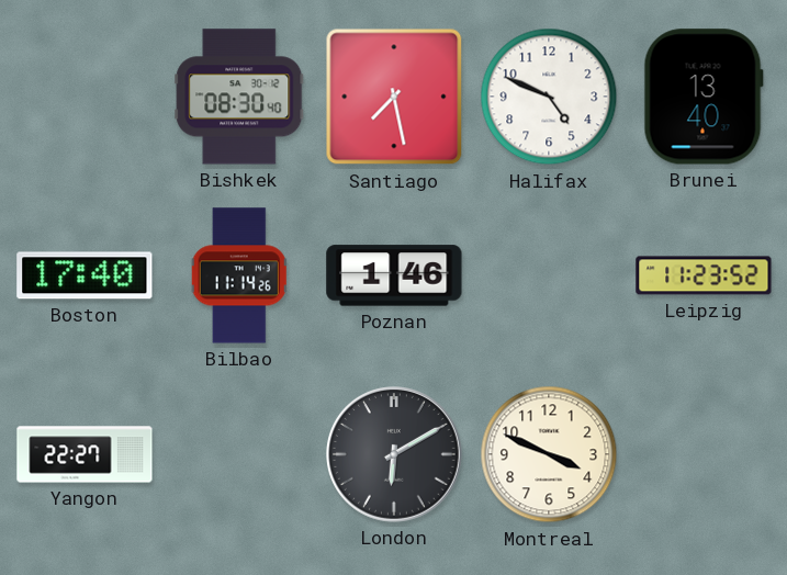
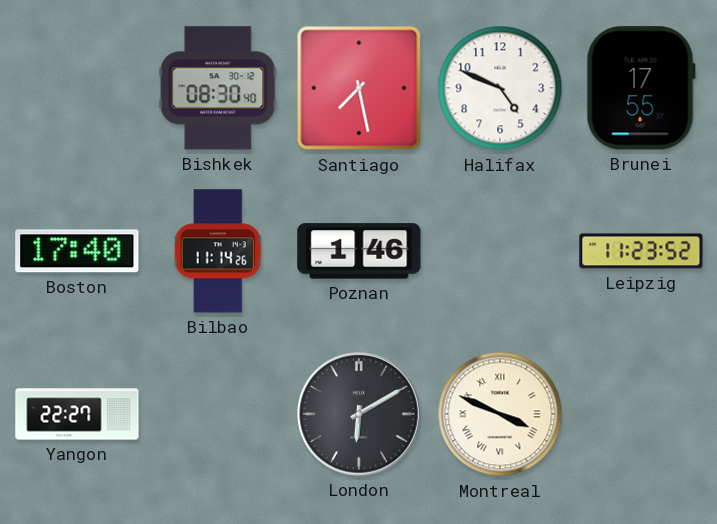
Brunei: 13:40 -> 17:55
Montreal numerals: Arabic -> Roman
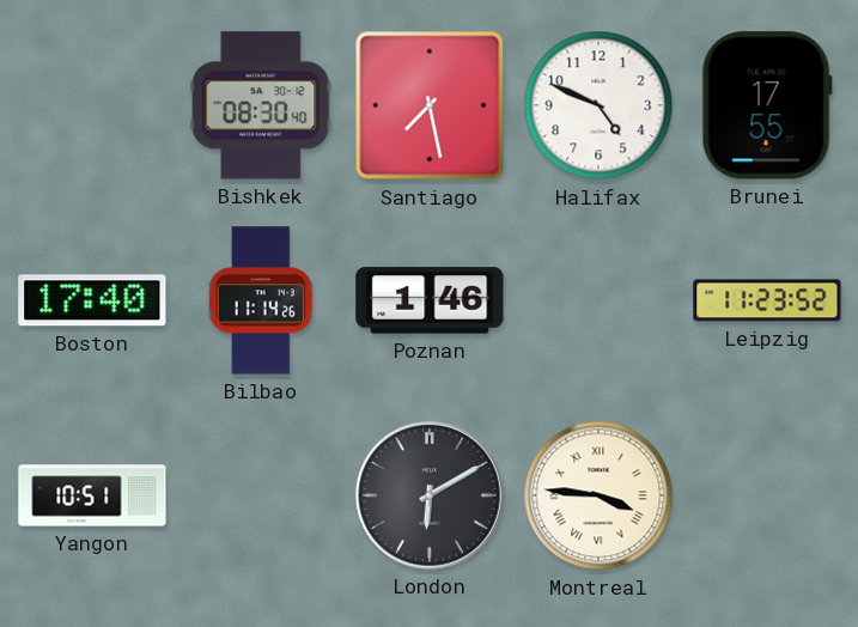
Yangon: 22:27 -> 10:51
Montreal: 3:49 -> 3:46
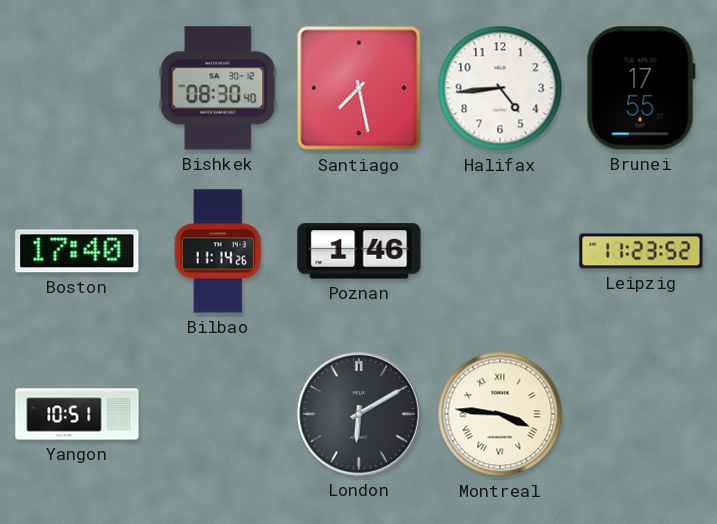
Halifax: 4:49 -> 4:44
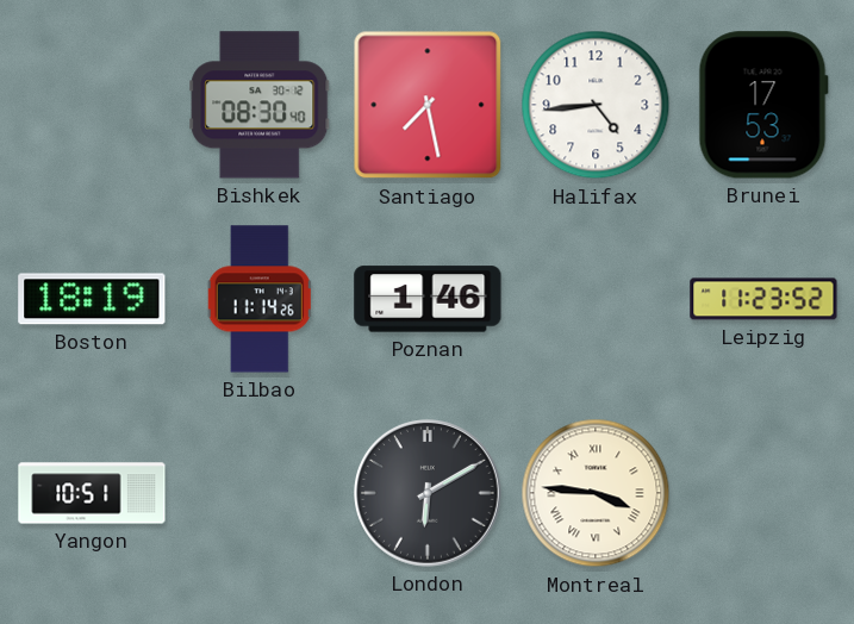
Brunei: 17:55 -> 17:53
Boston: 17:40 -> 18:19
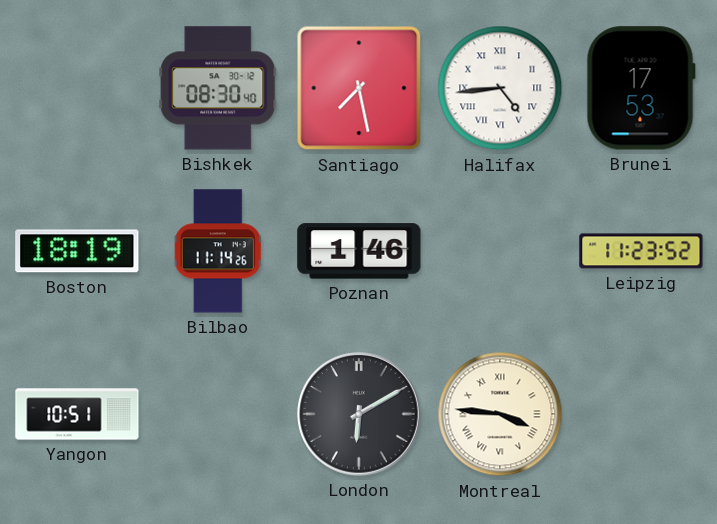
Halifax numerals: Arabic -> Roman
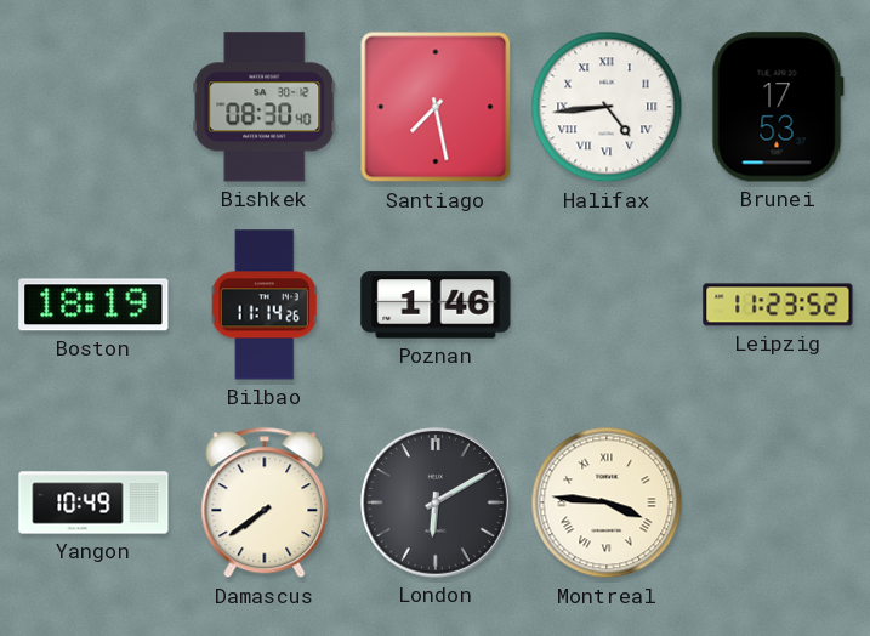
Yangon: 10:51 -> 10:49
Damascus: none -> 7:39
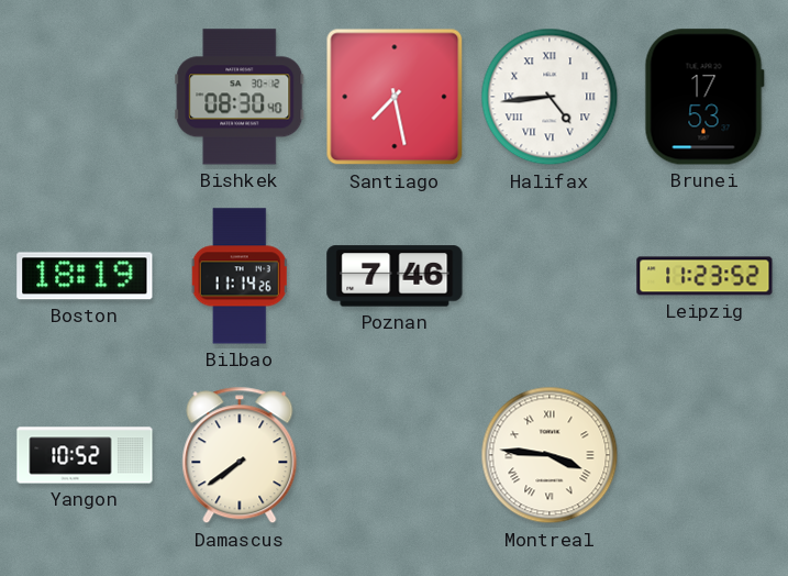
Poznan: 1:46 -> 7:46
Yangon: 10:49 -> 10:52
London: 6:10 -> none
